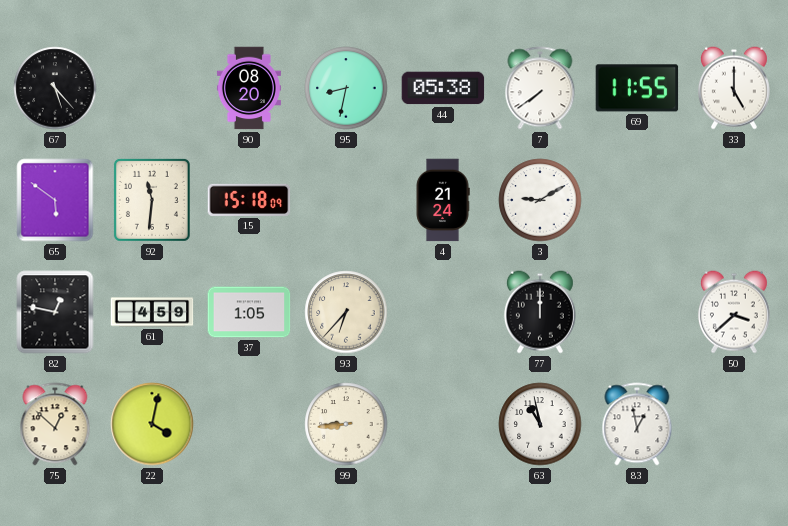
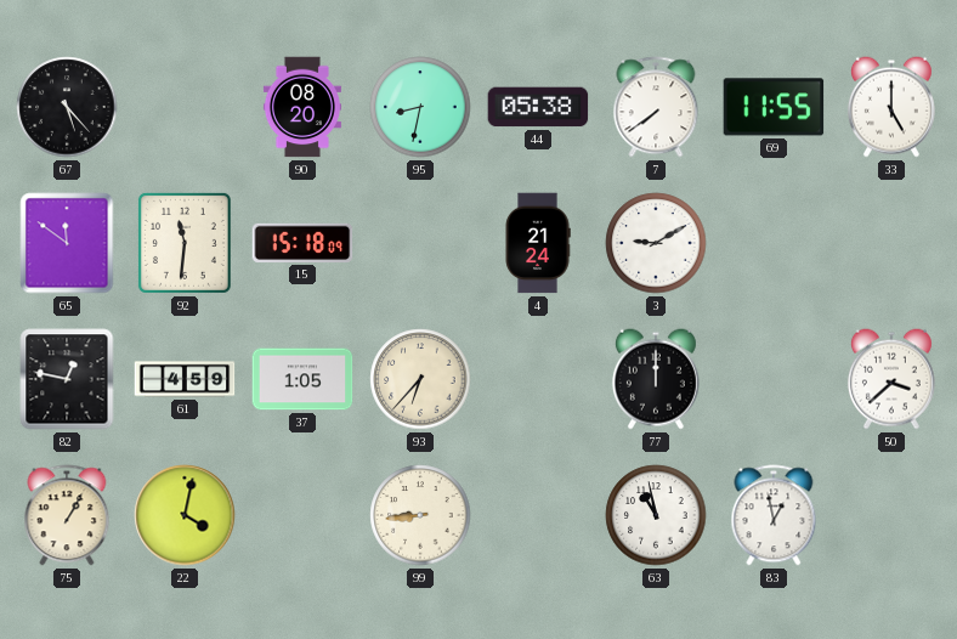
65: 5:51 -> 11:51
75: 12:52 -> 1:05
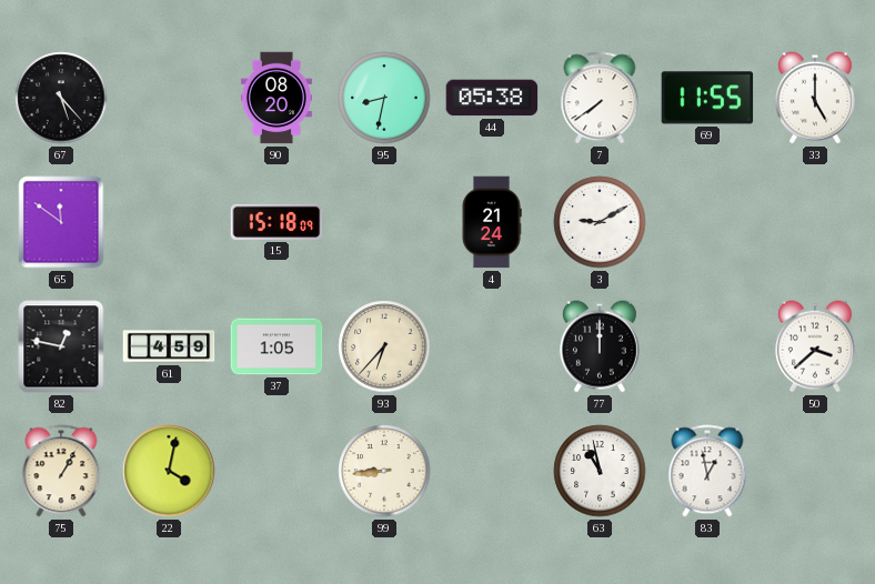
92: 11:31 -> none
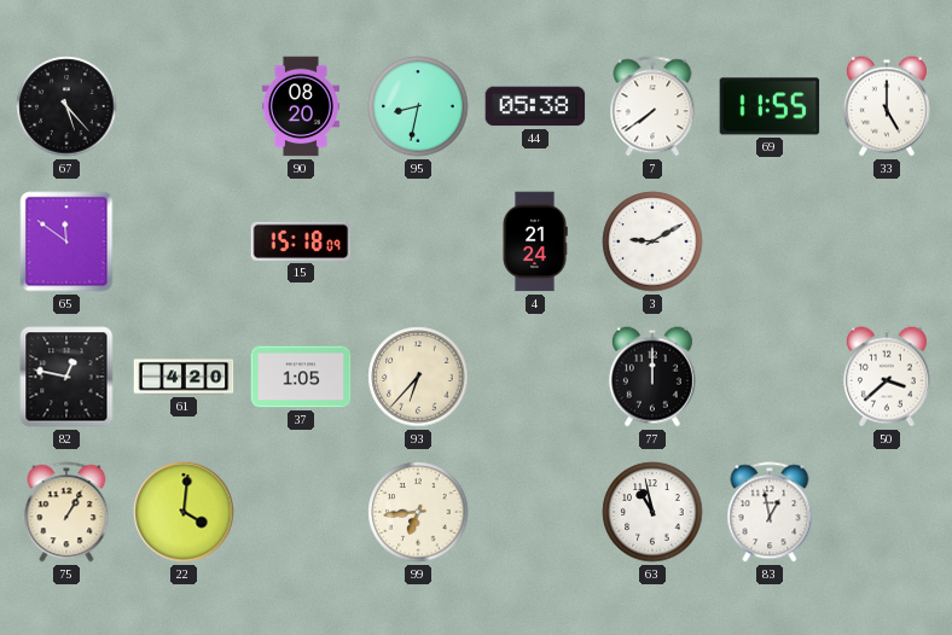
61: 4:59 -> 4:20
22: 4:02 -> 4:01
99: 8:44 -> 6:44
